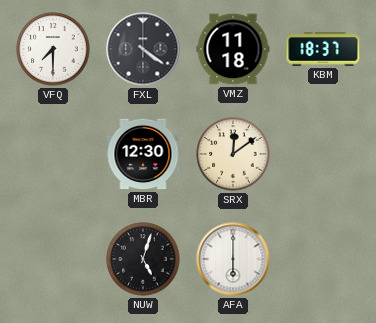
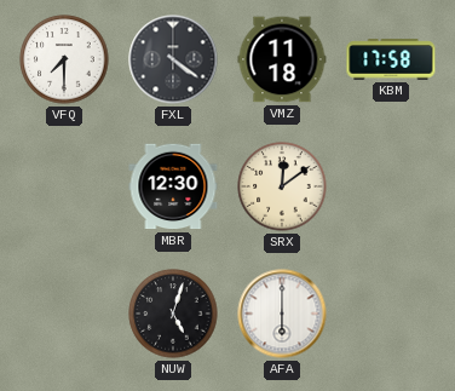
KBM: 18:37 -> 17:58
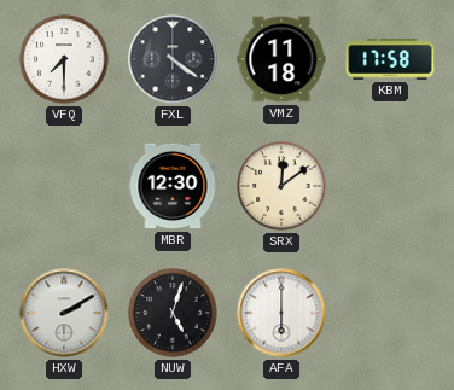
HXW: none -> 2:10
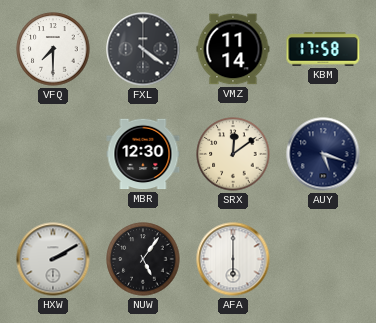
VMZ: 11:18 -> 11:14
AUY: none -> 5:18
NUW: 5:03 -> 5:06
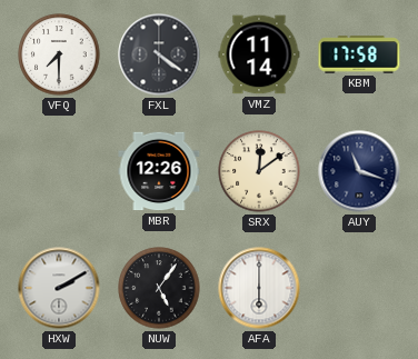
MBR: 12:30 -> 12:26
AUY: 5:18 -> 11:18
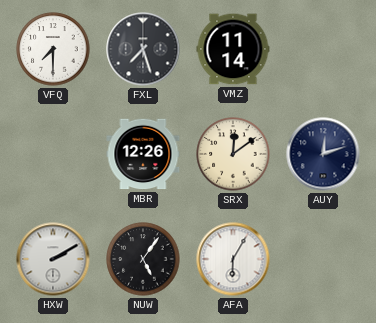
FXL: 4:21 -> 7:27
KBM: 17:58 -> none
AUY: 11:18 -> 12:12
AFA: 6:00 -> 6:05
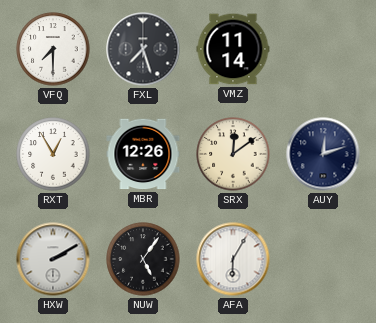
RXT: none -> 12:55
